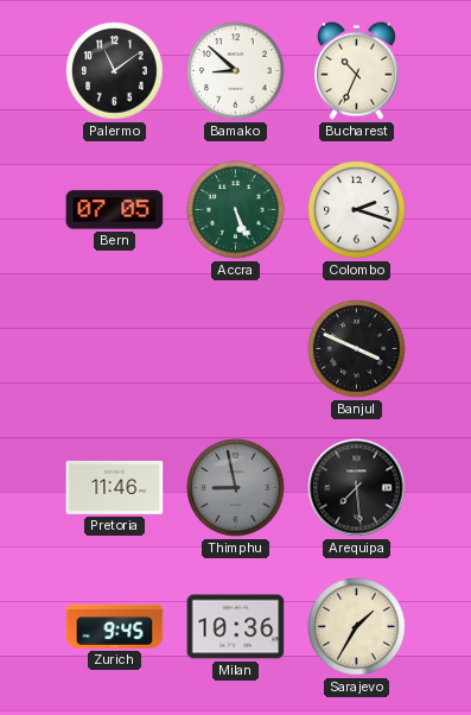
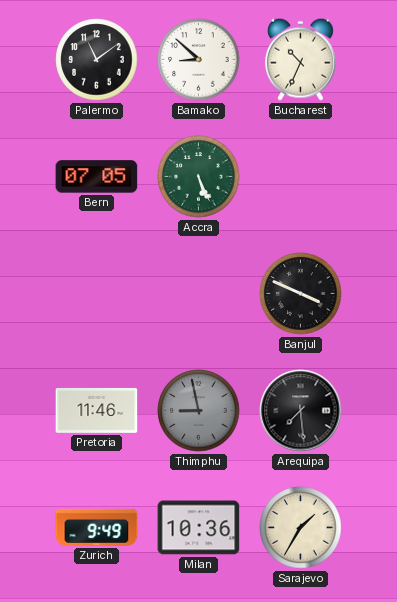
Colombo: 2:18 -> none
Zurich: 9:45 -> 9:49
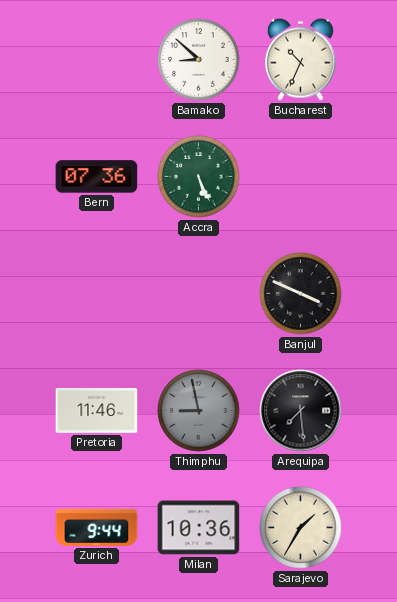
Palermo: 11:09 -> none
Bern: 07:05 -> 07:36
Zurich: 9:49 -> 9:44
